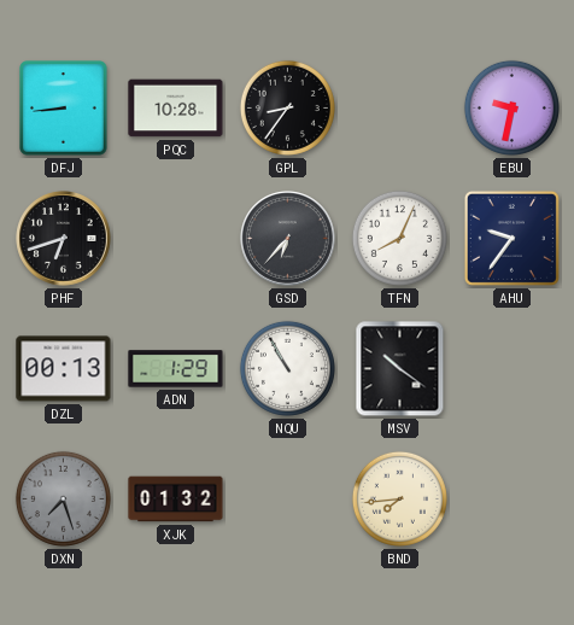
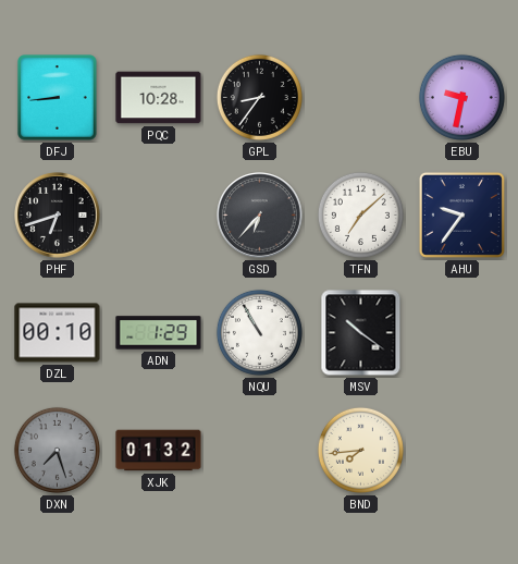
TFN: 8:04 -> 7:08
DZL: 00:13 -> 00:10
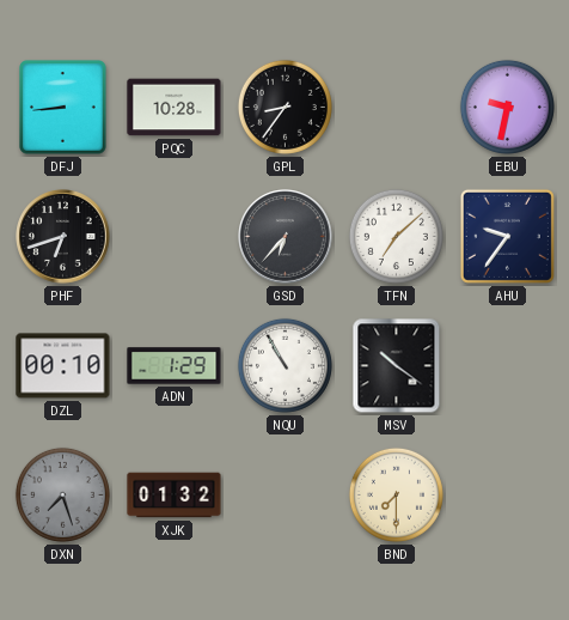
BND: 7:44 -> 7:30
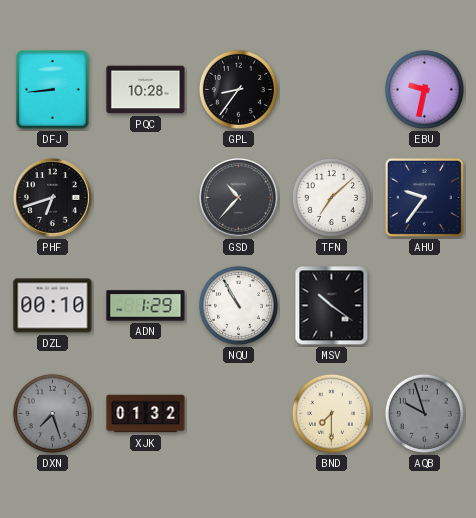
GSD: 6:37 -> 10:37
AQB: none -> 9:57
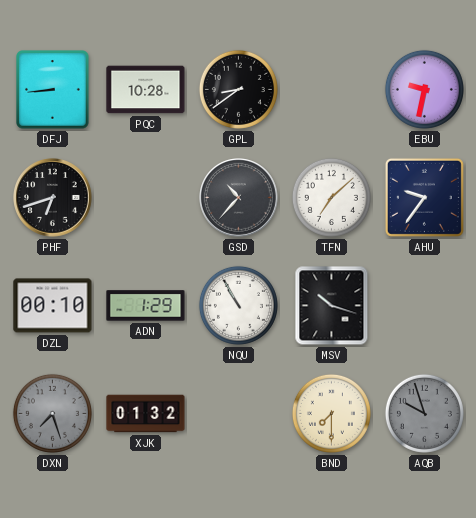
GPL: 8:36 -> 8:39
MSV: 10:21 -> 10:18
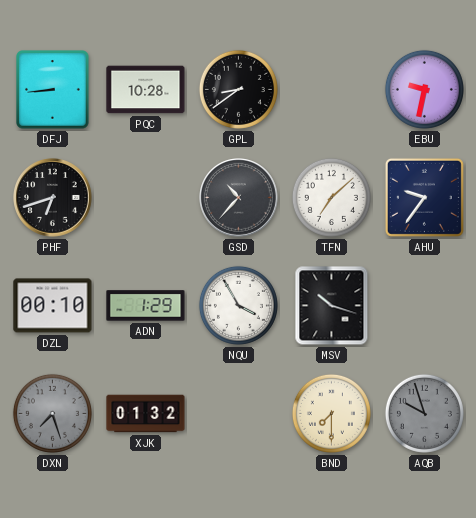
NQU: 10:55 -> 3:55
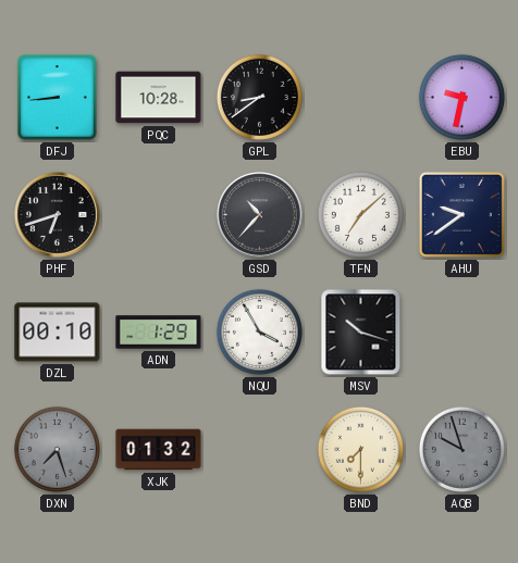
AHU: 9:36 -> 9:39
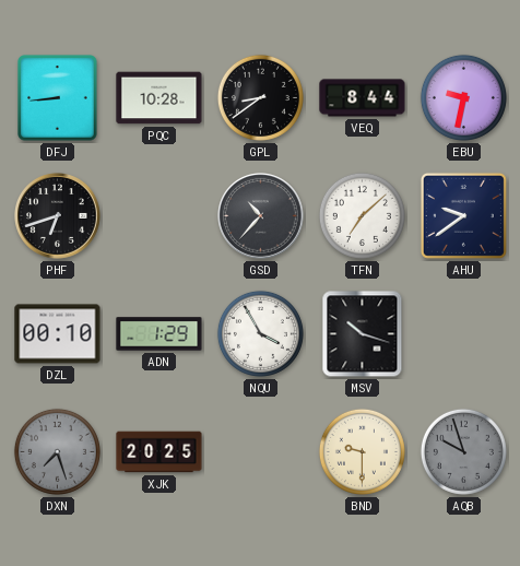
VEQ: none -> 8:44
XJK: 01:32 -> 20:25
BND: 7:30 -> 9:30
